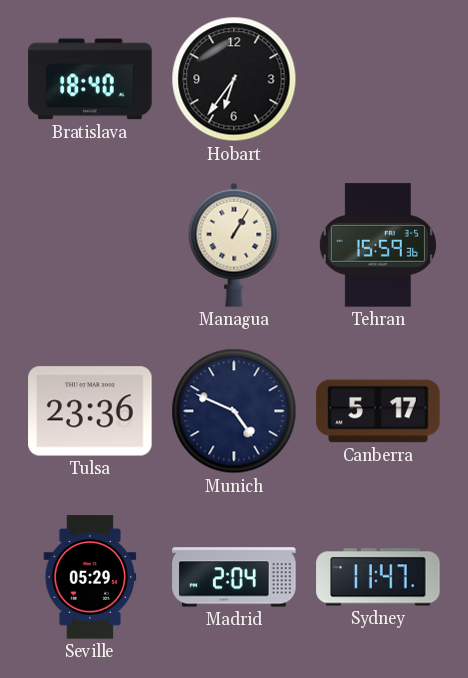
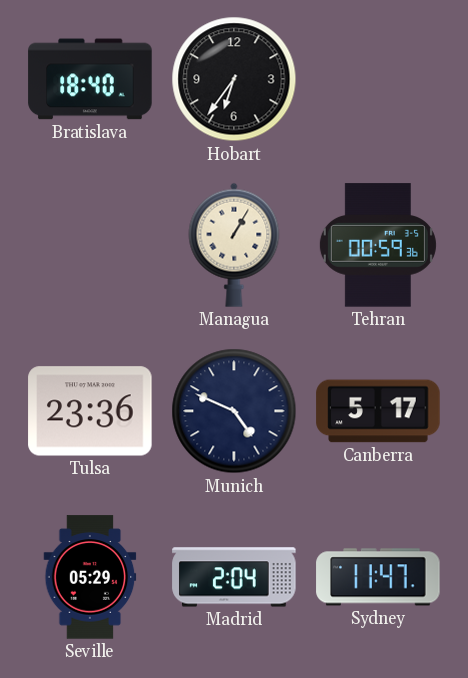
Tehran: 15:59 -> 00:59
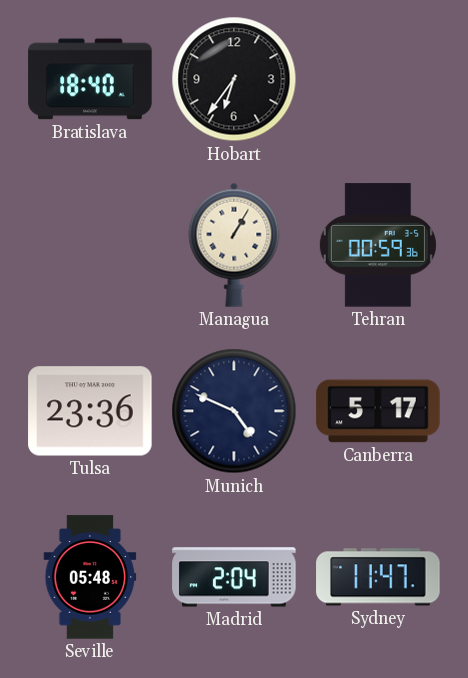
Seville: 05:29 -> 05:48
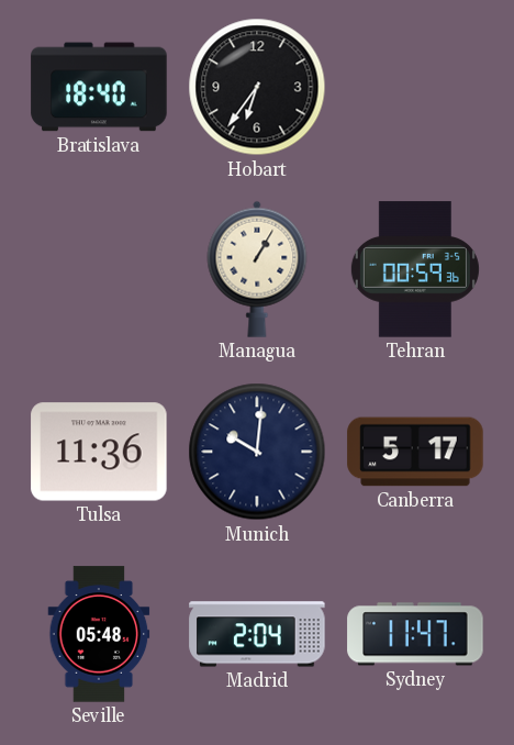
Tulsa: 23:36 -> 11:36
Munich: 4:49 -> 10:01
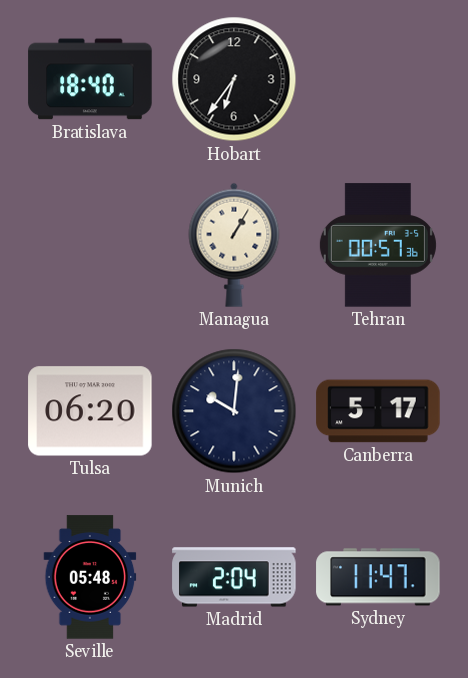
Tehran: 00:59 -> 00:57
Tulsa: 11:36 -> 06:20
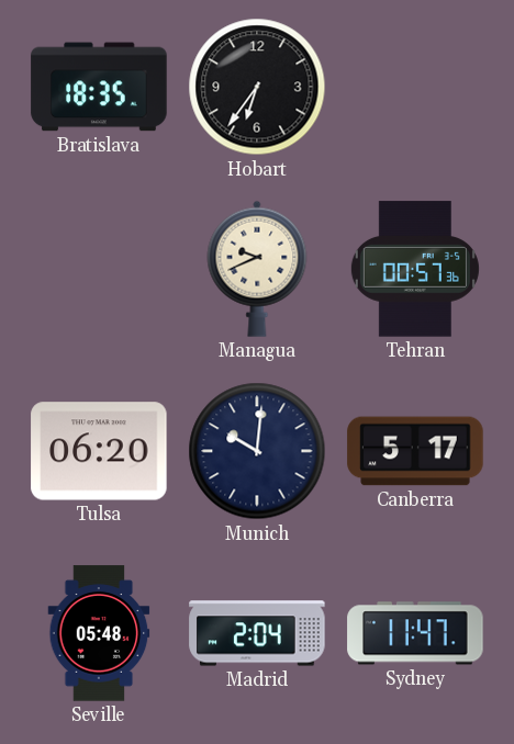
Bratislava: 18:40 -> 18:35
Managua: 1:05 -> 9:41
